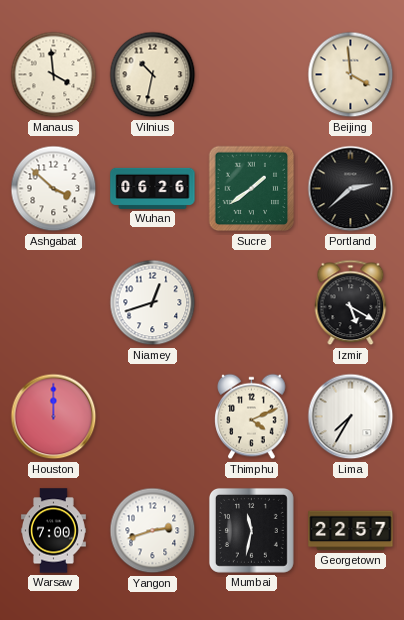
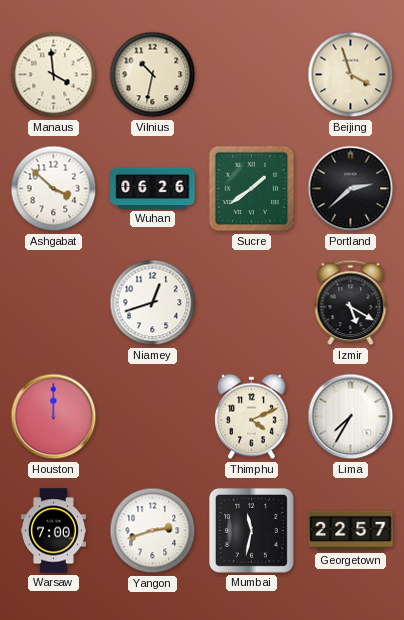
Beijing: 3:59 -> 3:57
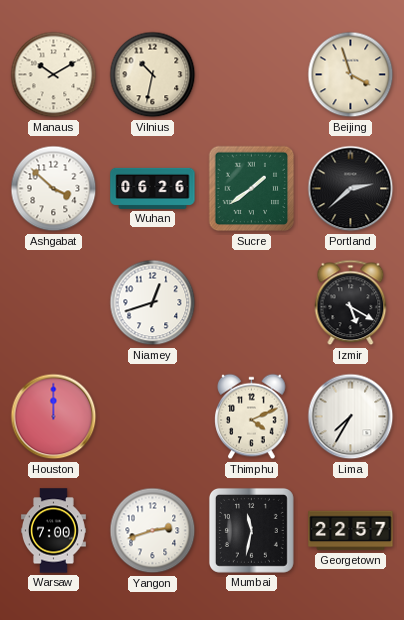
Manaus: 3:59 -> 10:10
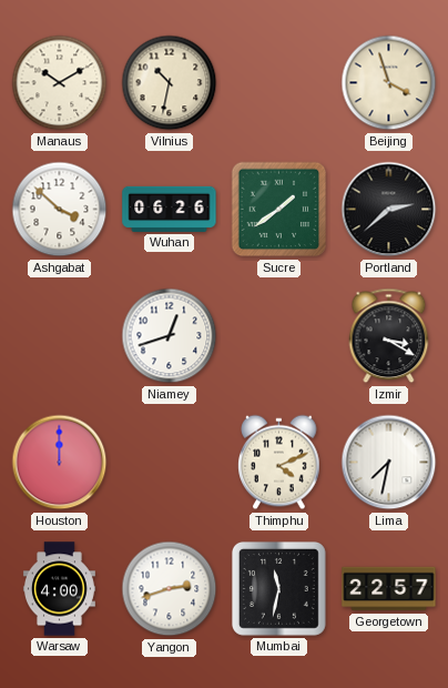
Izmir: 5:20 -> 3:20
Lima: 7:35 -> 7:32
Warsaw: 7:00 -> 4:00
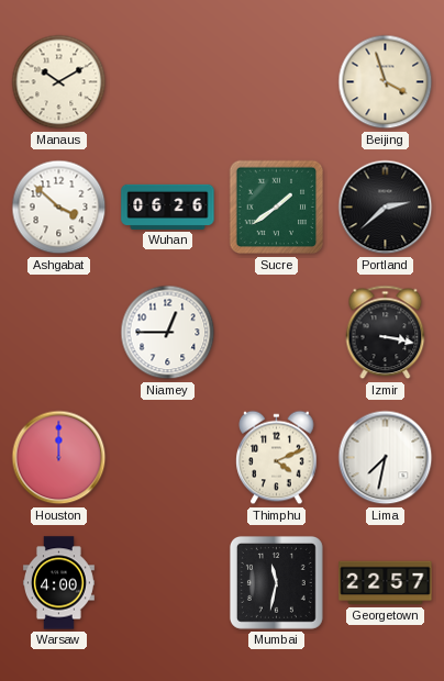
Vilnius: 10:32 -> none
Niamey: 12:42 -> 12:45
Izmir: 3:20 -> 3:17
Yangon: 2:42 -> none
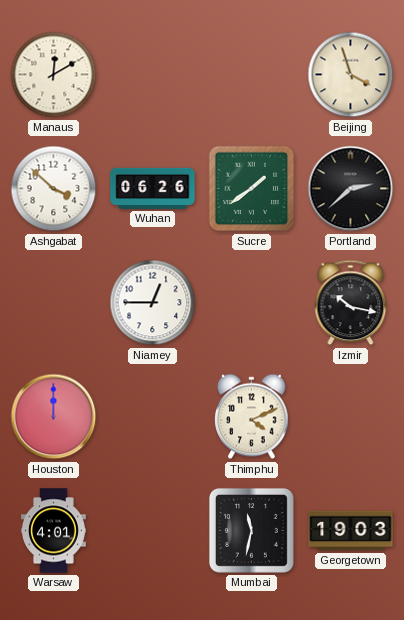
Manaus: 10:10 -> 12:10
Izmir: 3:17 -> 10:17
Lima: 7:32 -> none
Warsaw: 4:00 -> 4:01
Georgetown: 22:57 -> 19:03
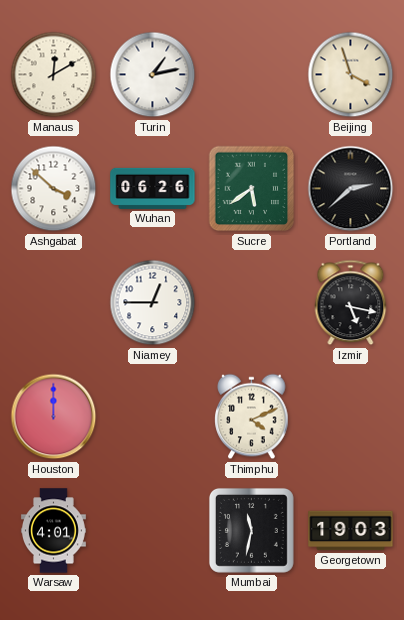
Turin: none -> 1:13
Sucre: 1:39 -> 5:39
Izmir: 10:17 -> 5:17
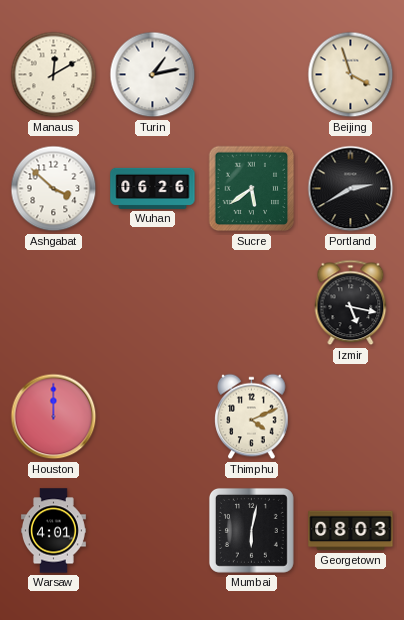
Portland: 2:38 -> 2:40
Niamey: 12:45 -> none
Mumbai: 11:32 -> 6:02
Georgetown: 19:03 -> 08:03
